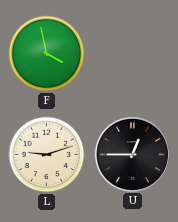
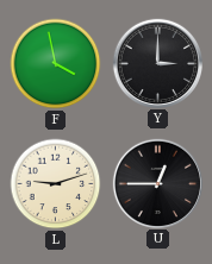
Y: none -> 3:00
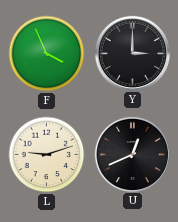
F: 3:58 -> 3:56
U: 12:45 -> 12:41
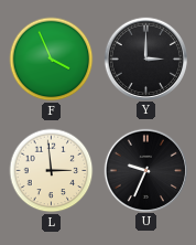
L: 9:12 -> 2:59
U: 12:41 -> 9:34
